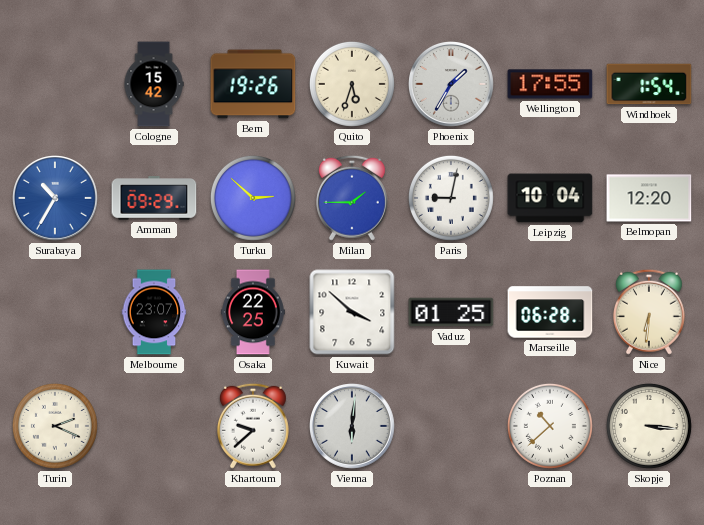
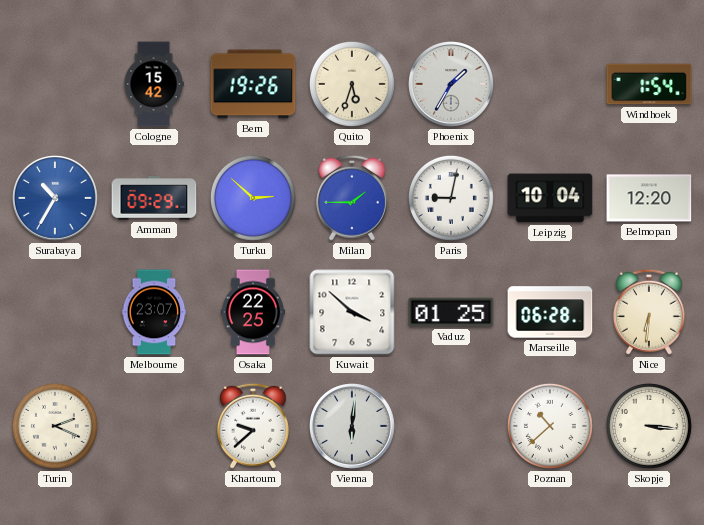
Wellington: 17:55 -> none
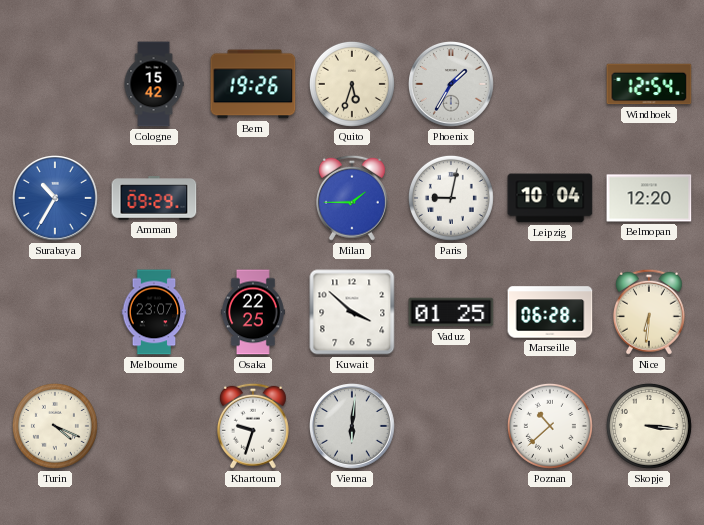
Windhoek: 1:54 -> 12:54
Turku: 2:52 -> none
Turin: 2:19 -> 4:19
Khartoum: 9:38 -> 9:33
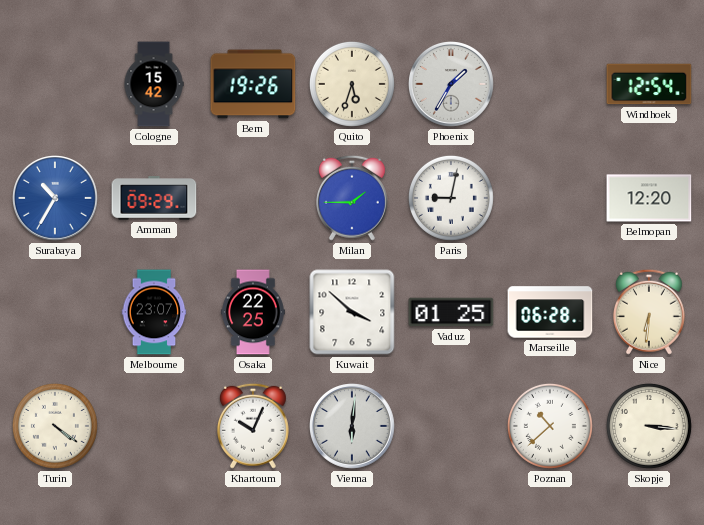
Leipzig: 10:04 -> none
Turin: 4:19 -> 4:21
Khartoum: 9:33 -> 10:04
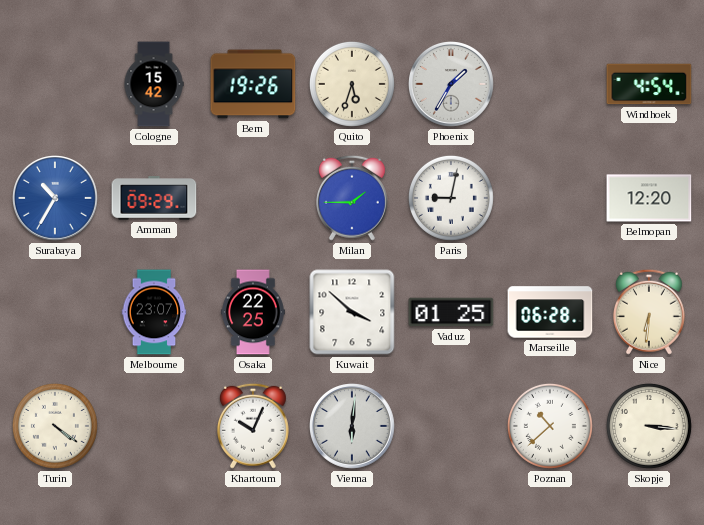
Windhoek: 12:54 -> 4:54
